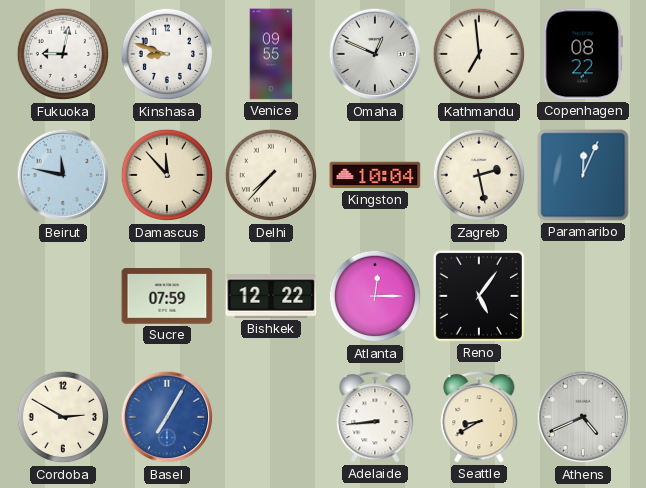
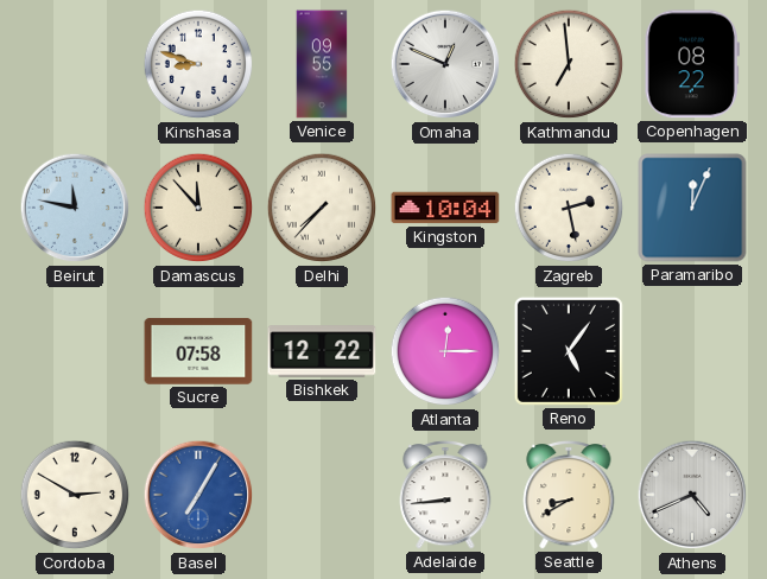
Fukuoka: 9:02 -> none
Sucre: 07:59 -> 07:58
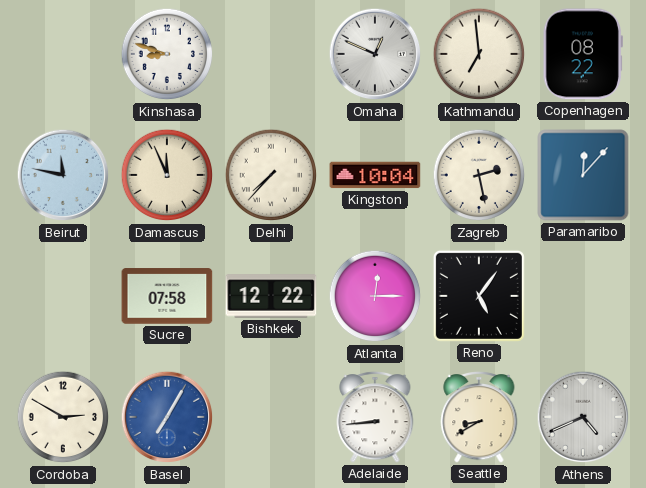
Venice: 09:55 -> none
Damascus: 11:53 -> 11:56
Paramaribo: 12:04 -> 12:07
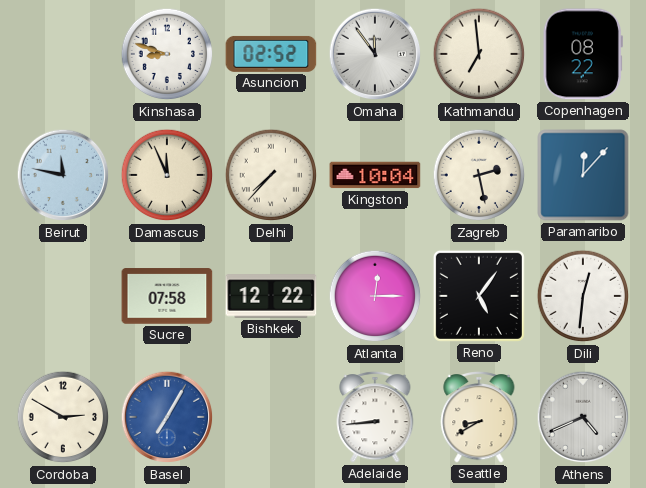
Asuncion: none -> 02:52
Omaha: 12:49 -> 11:54
Dili: none -> 12:31
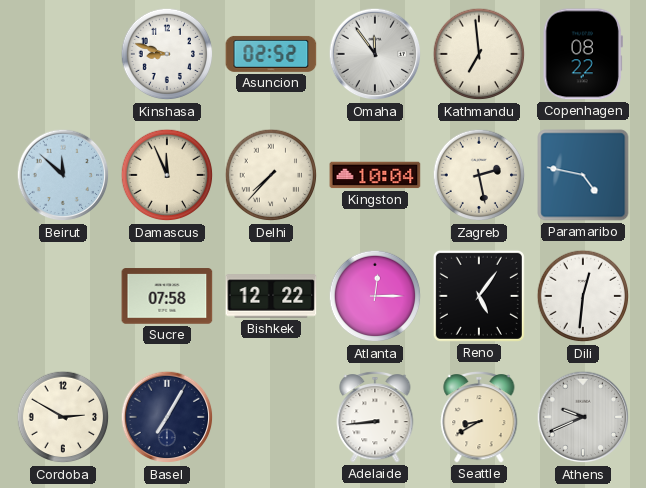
Beirut: 11:47 -> 11:52
Paramaribo: 12:07 -> 4:47
Basel dial: blue -> navy
Athens: 4:41 -> 9:41
